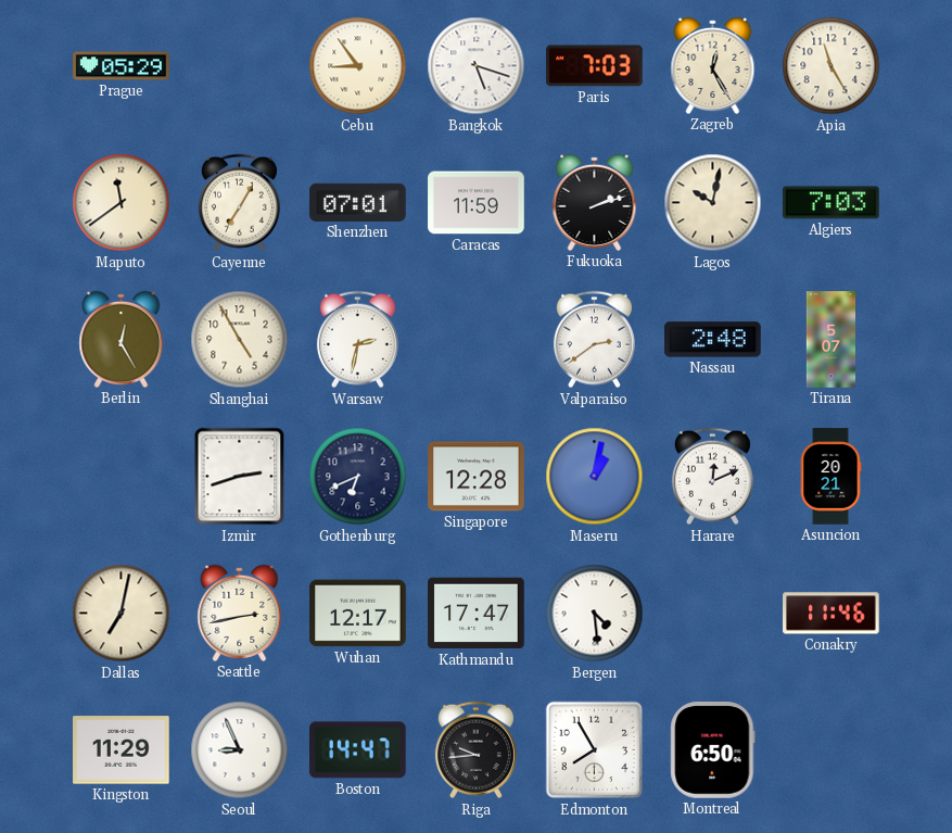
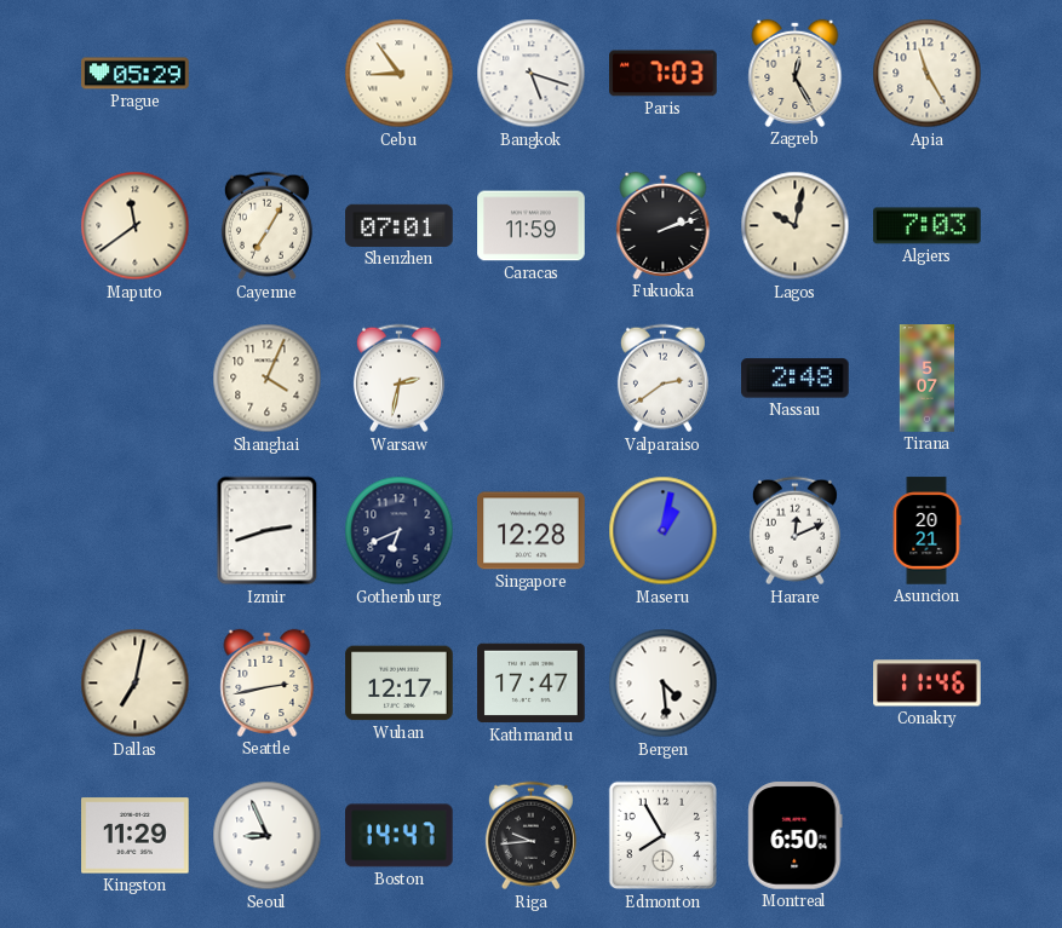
Berlin: 12:25 -> none
Shanghai: 4:55 -> 4:04
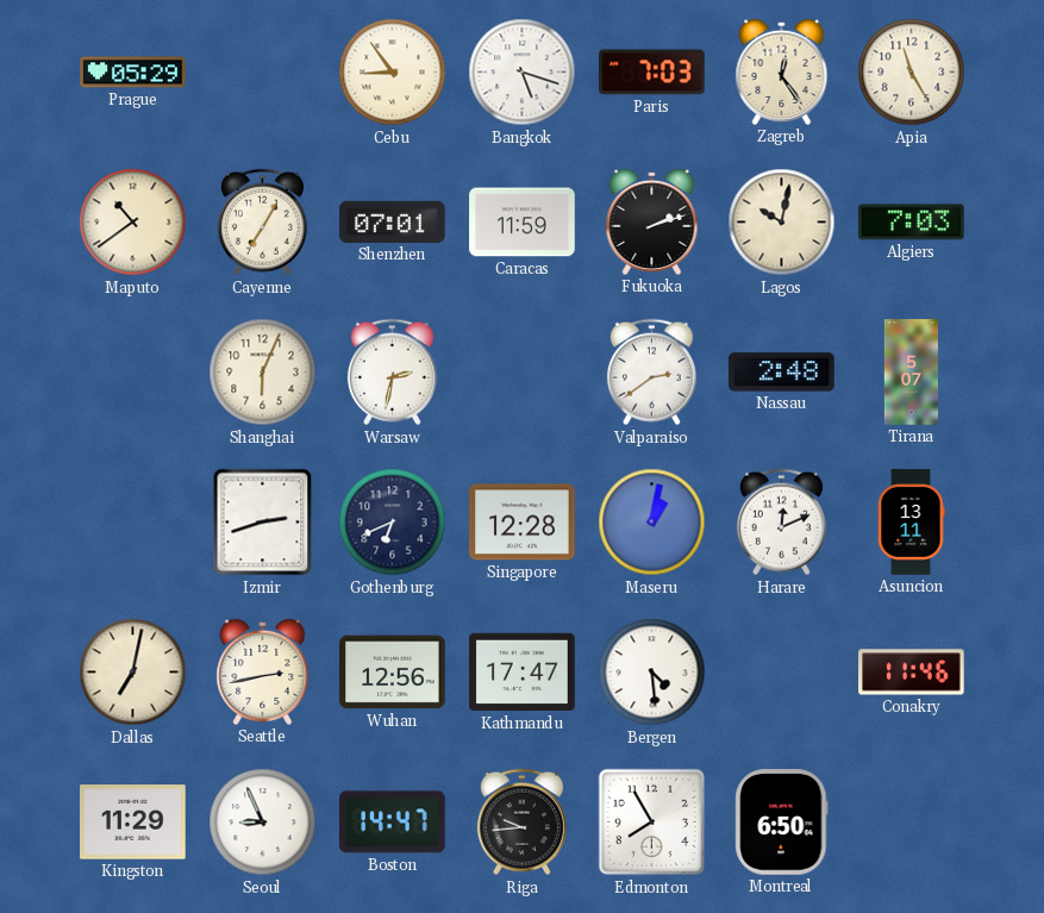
Zagreb: 12:25 -> 12:24
Maputo: 11:39 -> 10:39
Shanghai: 4:04 -> 6:04
Asuncion: 20:21 -> 13:11
Wuhan: 12:17 -> 12:56
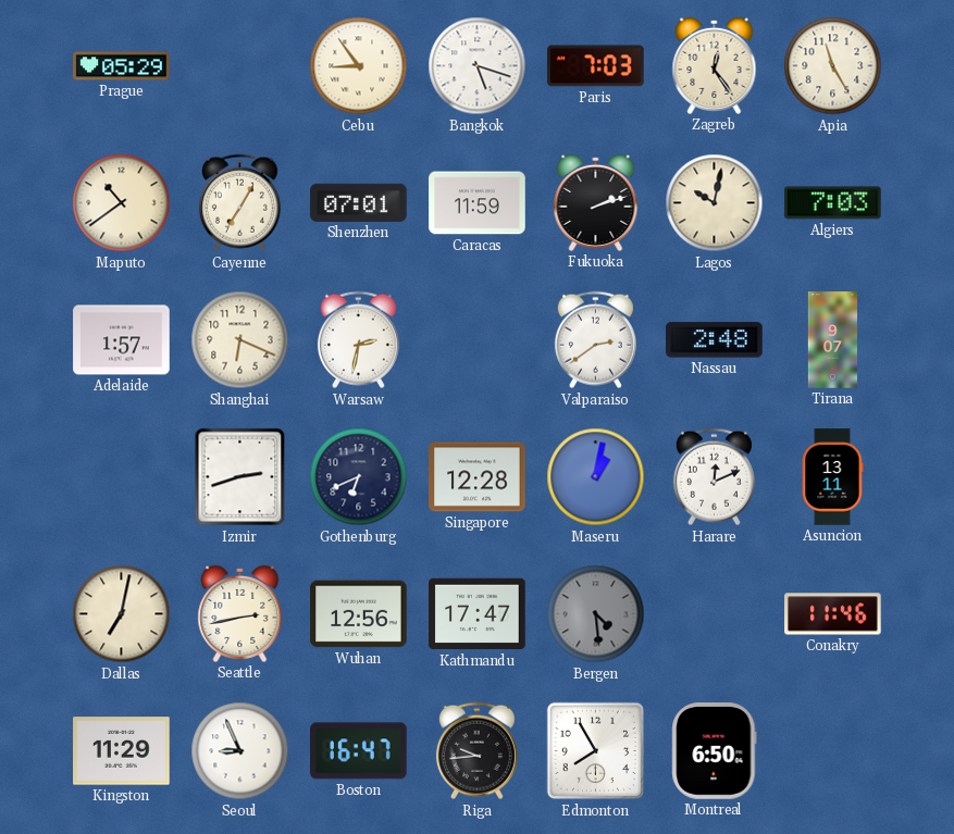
Adelaide: none -> 1:57
Shanghai: 6:04 -> 6:19
Tirana: 5:07 -> 9:07
Bergen dial: white -> grey
Boston: 14:47 -> 16:47
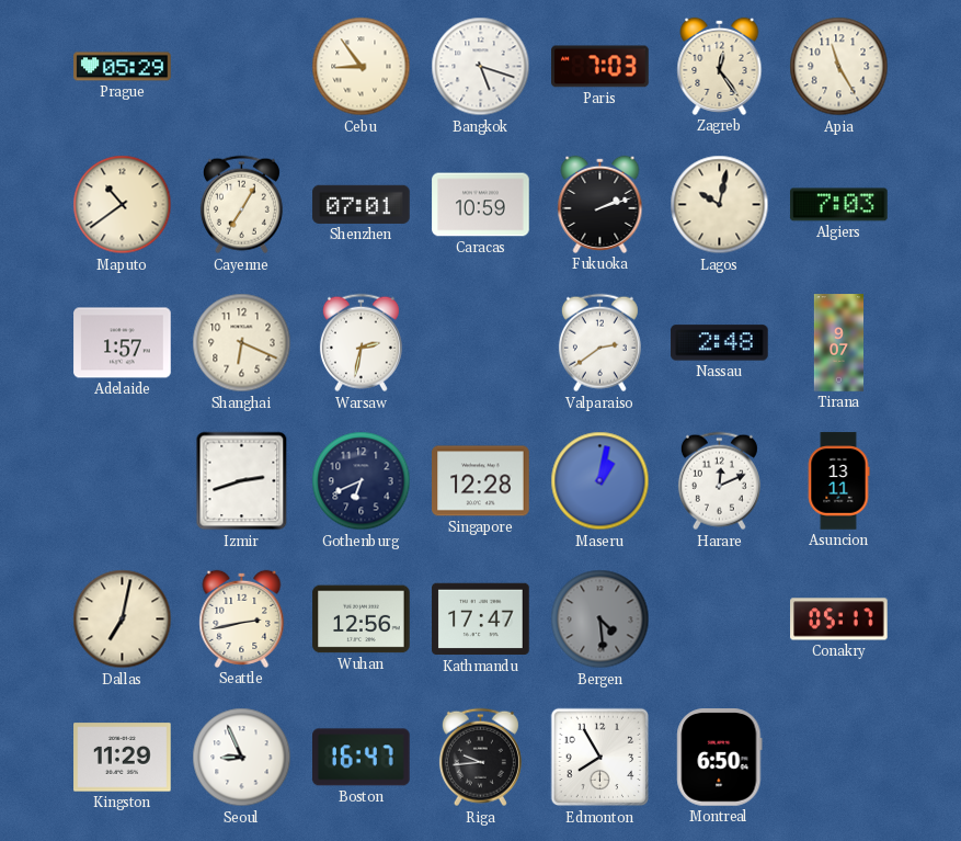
Caracas: 11:59 -> 10:59
Conakry: 11:46 -> 05:17
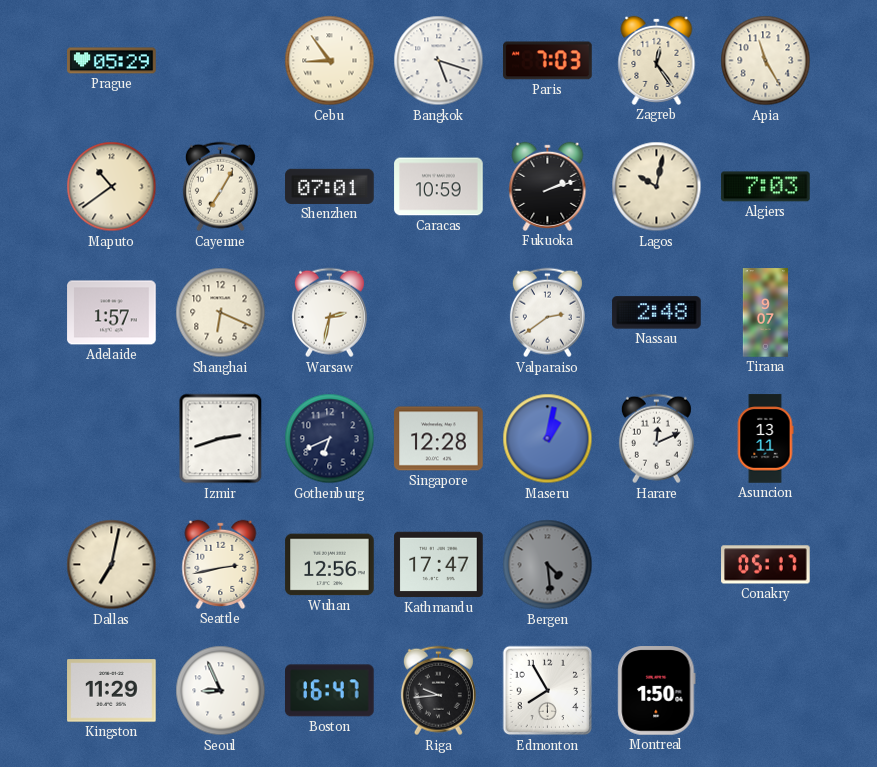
Montreal: 6:50 -> 1:50
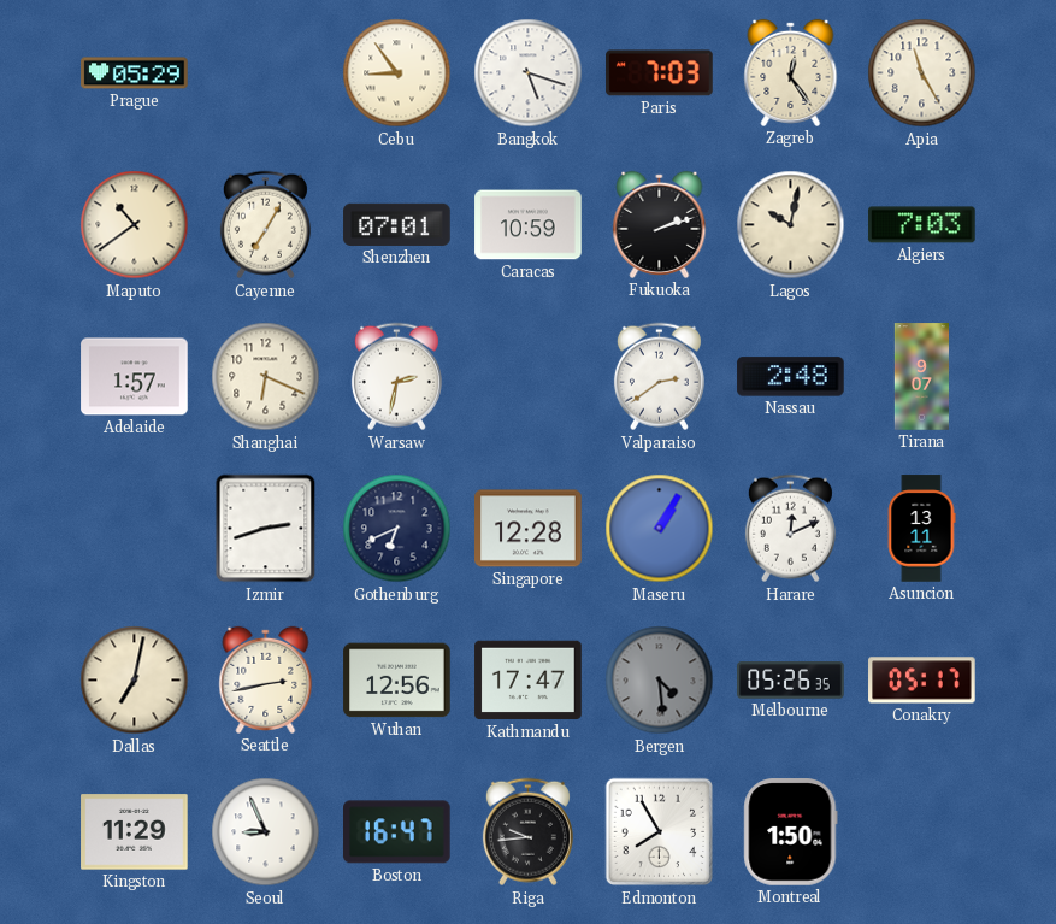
Maseru: 1:02 -> 1:05
Melbourne: none -> 05:26
